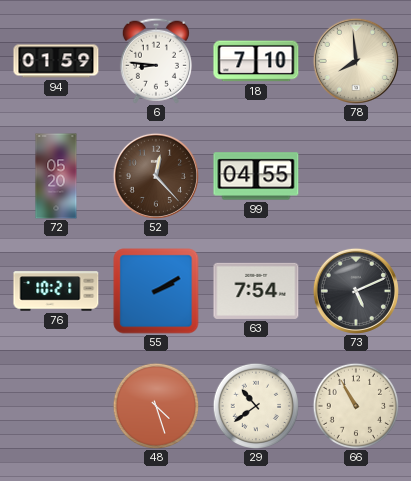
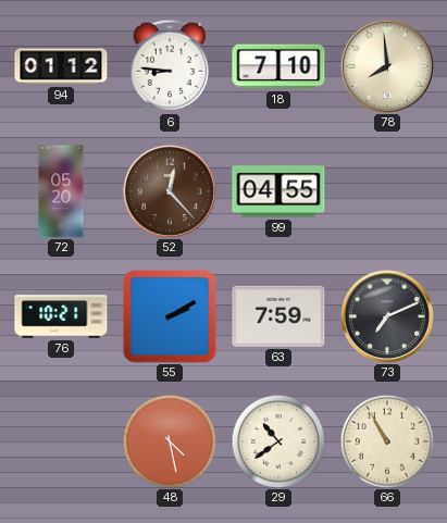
94: 01:59 -> 01:12
63: 7:54 -> 7:59
73: 5:11 -> 7:11
48: 4:27 -> 4:28
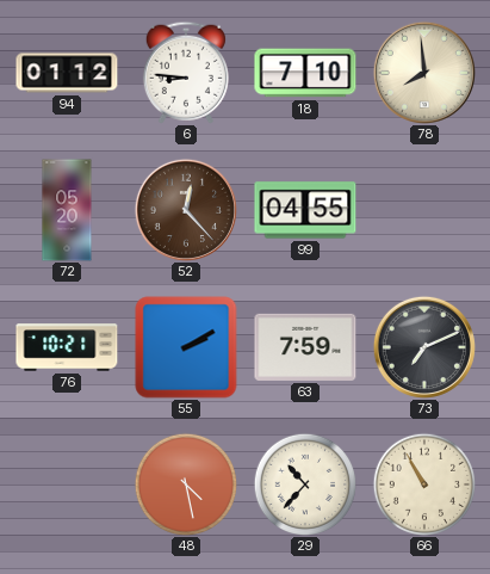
29: 10:39 -> 10:37
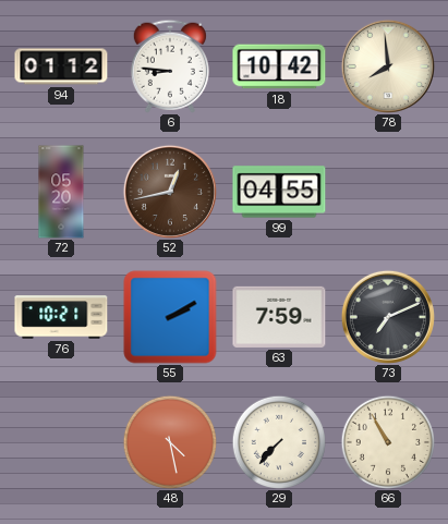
18: 7:10 -> 10:42
52: 12:23 -> 12:43
29: 10:37 -> 7:37
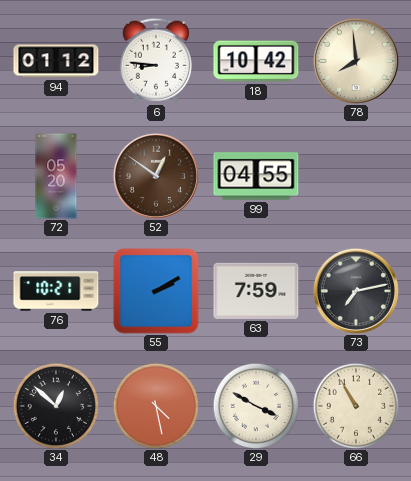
52: 12:43 -> 12:51
73: 7:11 -> 7:13
34: none -> 12:52
29: 7:37 -> 3:50
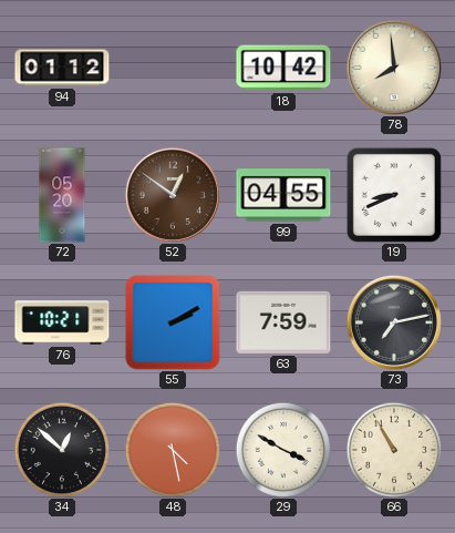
6: 8:46 -> none
19: none -> 8:41
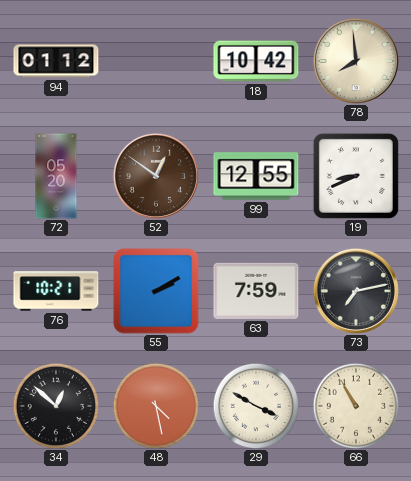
99: 04:55 -> 12:55
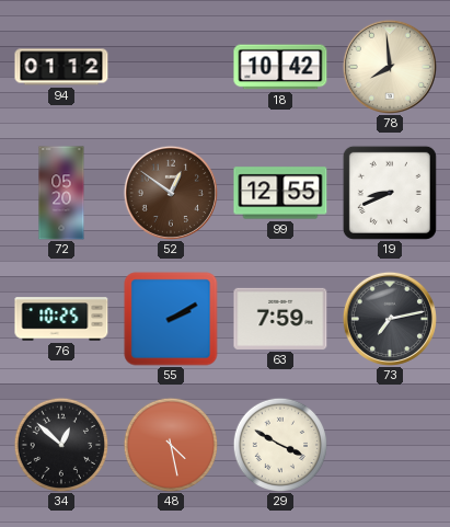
76: 10:21 -> 10:25
66: 10:55 -> none
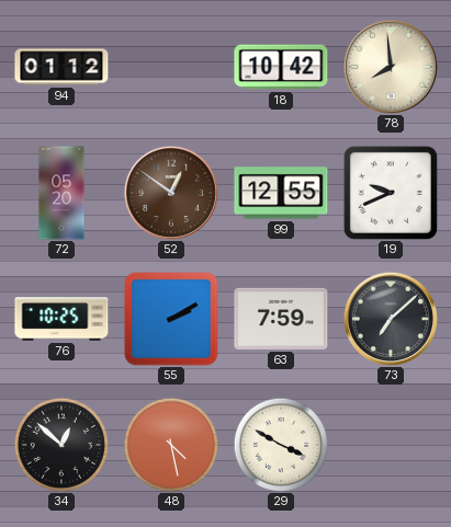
19: 8:41 -> 9:41
73: 7:13 -> 7:08
